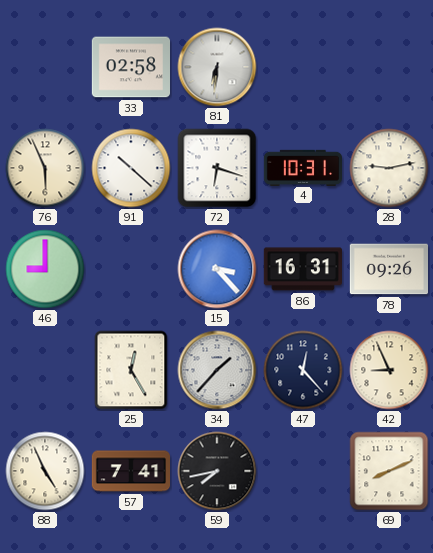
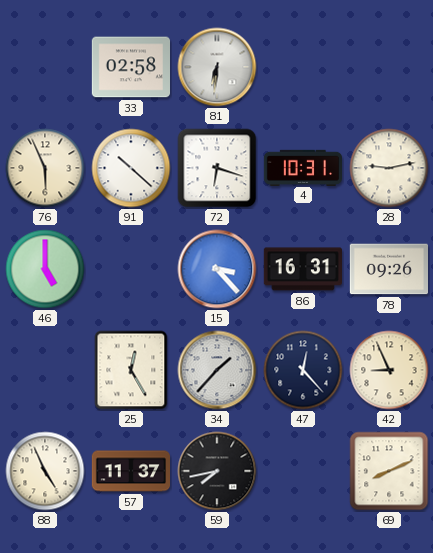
46: 9:00 -> 5:00
57: 7:41 -> 11:37
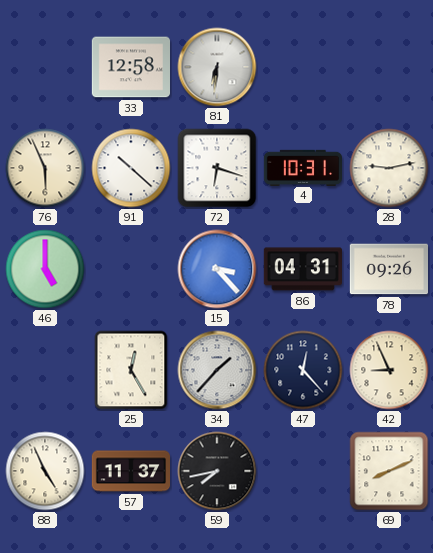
33: 02:58 -> 12:58
86: 16:31 -> 04:31
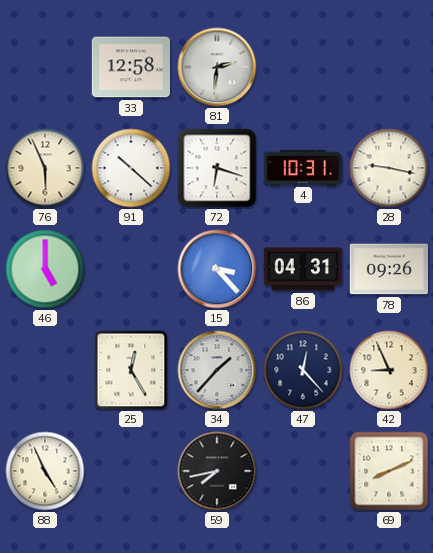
81: 6:31 -> 2:31
28: 9:13 -> 9:17
57: 11:37 -> none
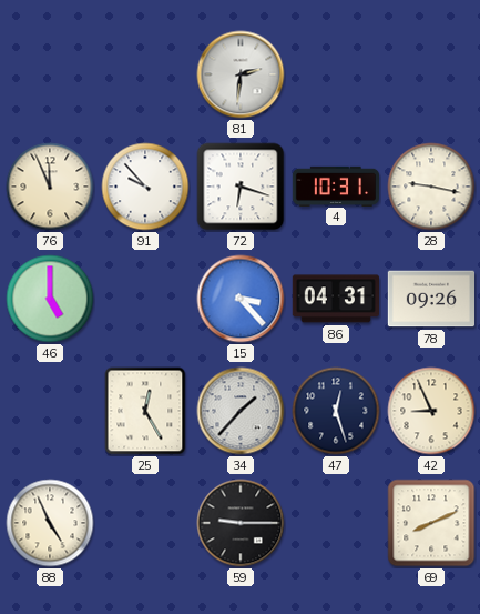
33: 12:58 -> none
76: 5:56 -> 11:56
91: 10:22 -> 9:53
47: 12:23 -> 12:27
59: 7:43 -> 9:15
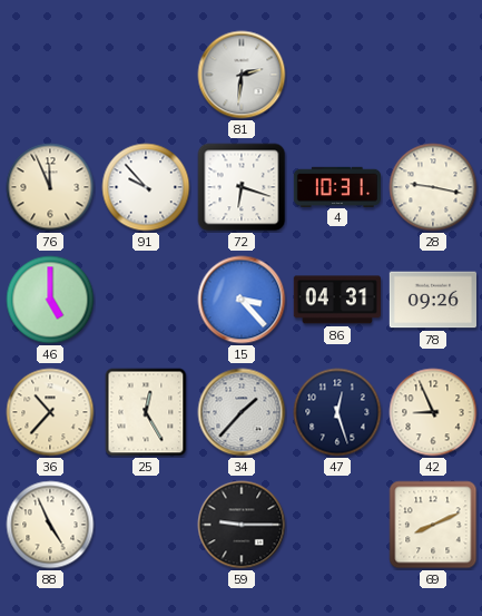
36: none -> 10:37
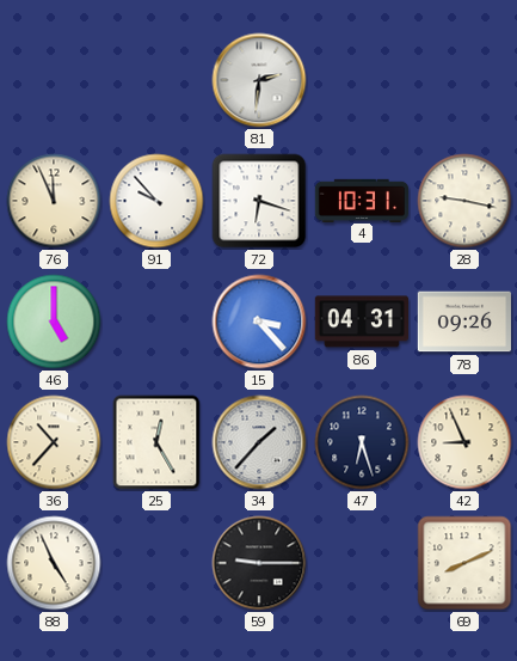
47: 12:27 -> 6:27
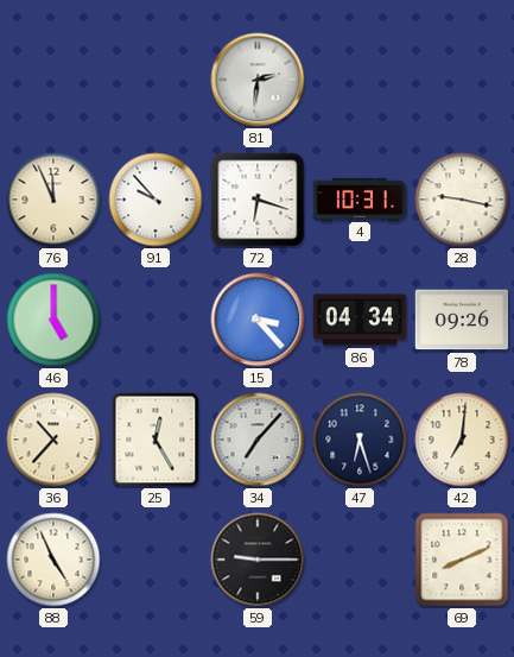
86: 04:31 -> 04:34
34: 1:37 -> 7:07
42: 8:56 -> 7:01
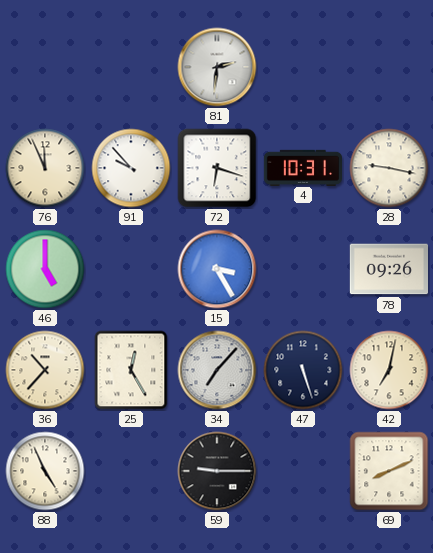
15: 3:23 -> 3:25
86: 04:34 -> none
47: 6:27 -> 5:27
42: 7:01 -> 7:02
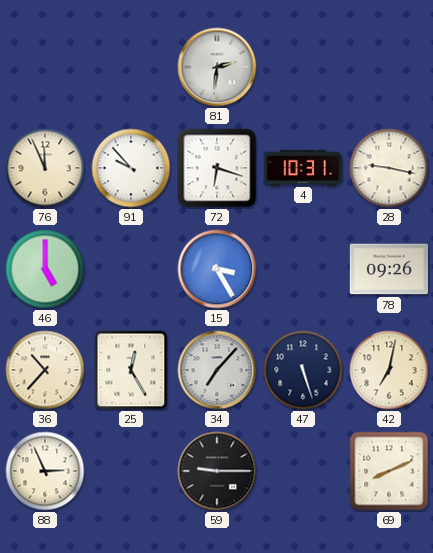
88: 4:56 -> 2:56
